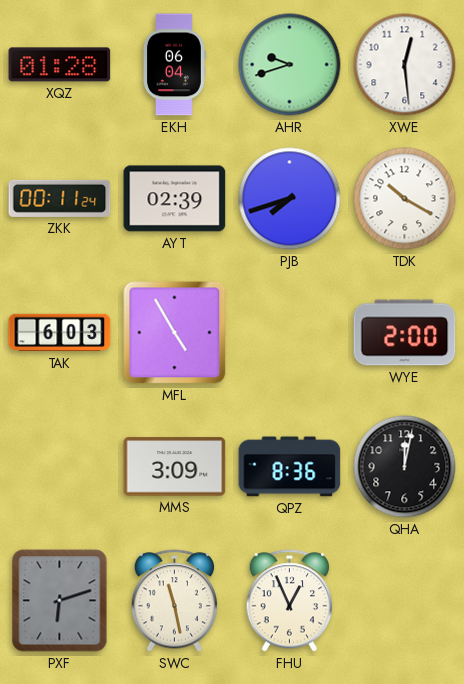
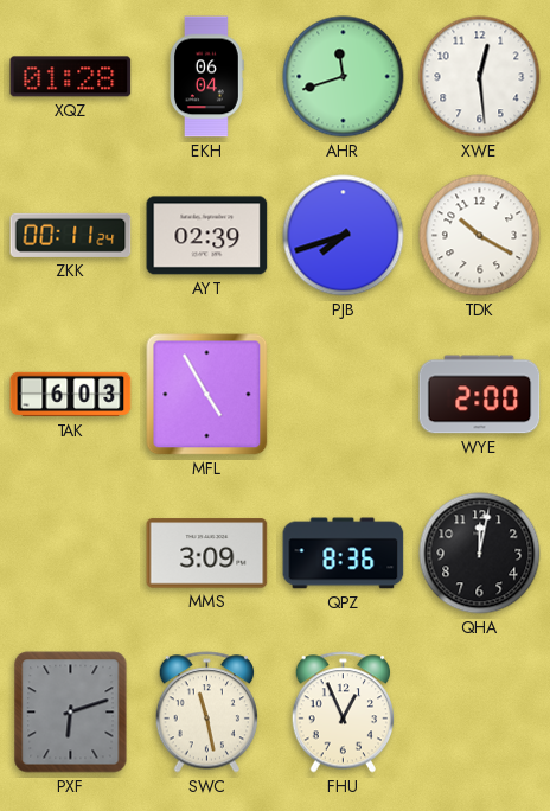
AHR: 9:42 -> 11:42
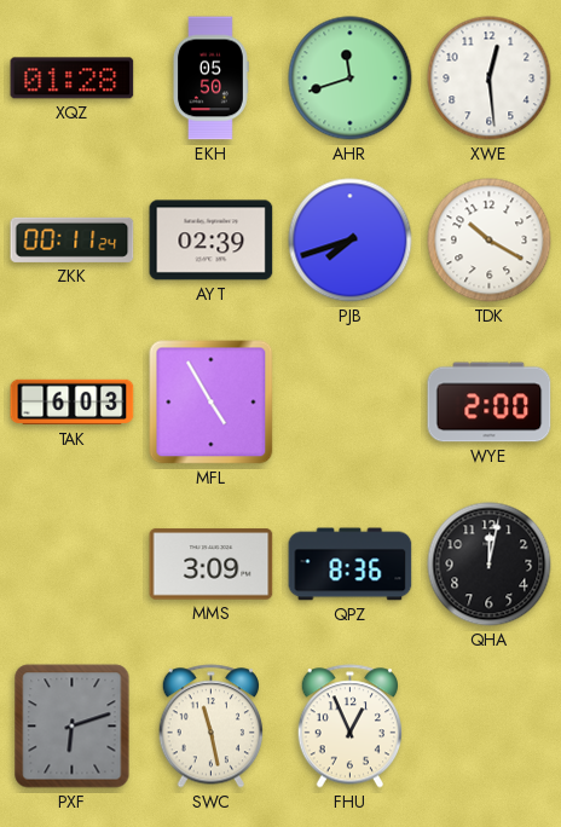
EKH: 06:04 -> 05:50
